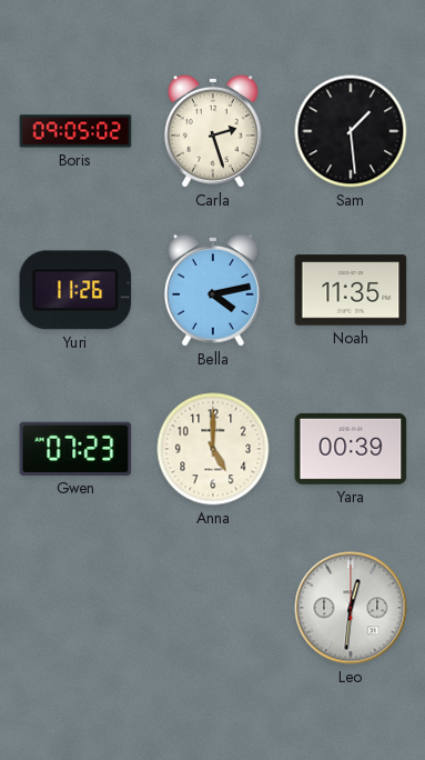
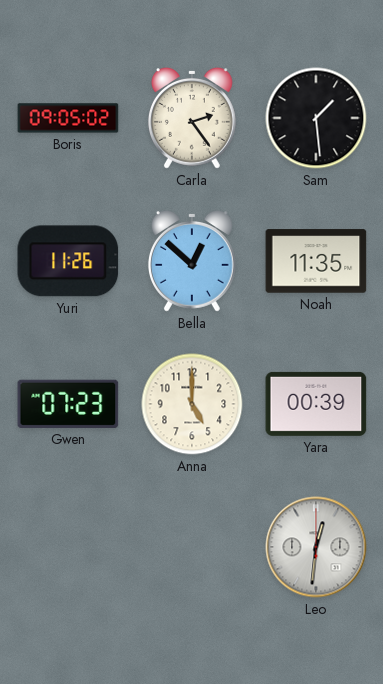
Carla: 2:27 -> 2:24
Bella: 4:13 -> 12:52
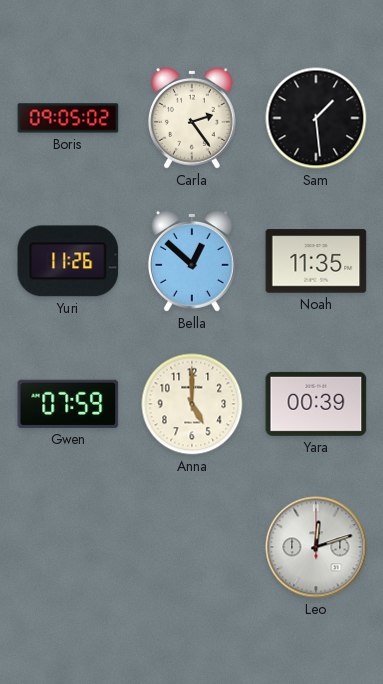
Gwen: 07:23 -> 07:59
Leo: 12:31 -> 12:12
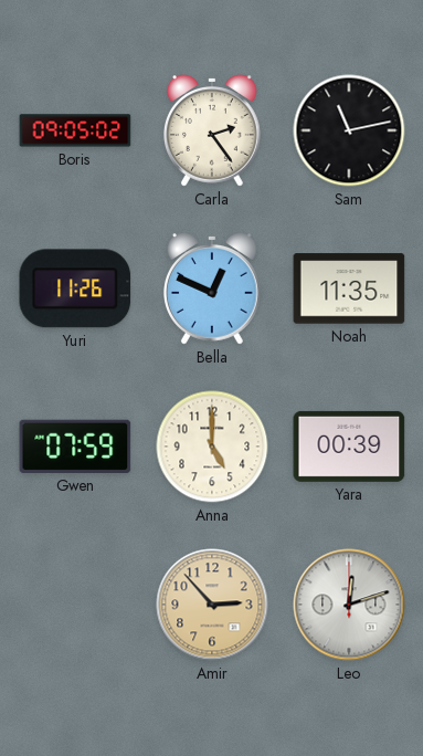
Sam: 1:29 -> 11:13
Bella: 12:52 -> 12:49
Amir: none -> 2:53
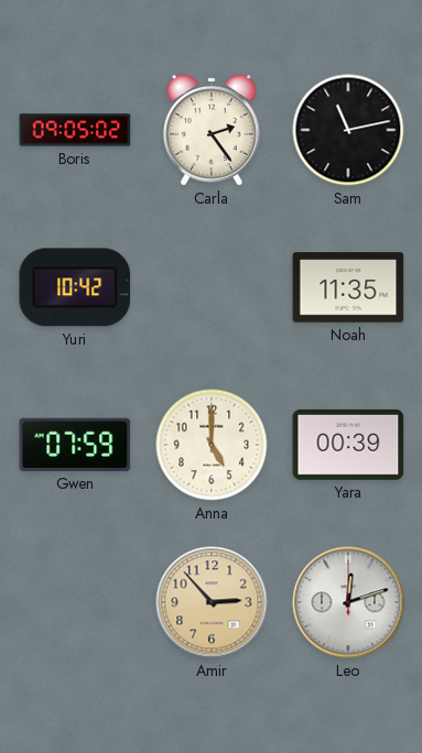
Yuri: 11:26 -> 10:42
Bella: 12:49 -> none
